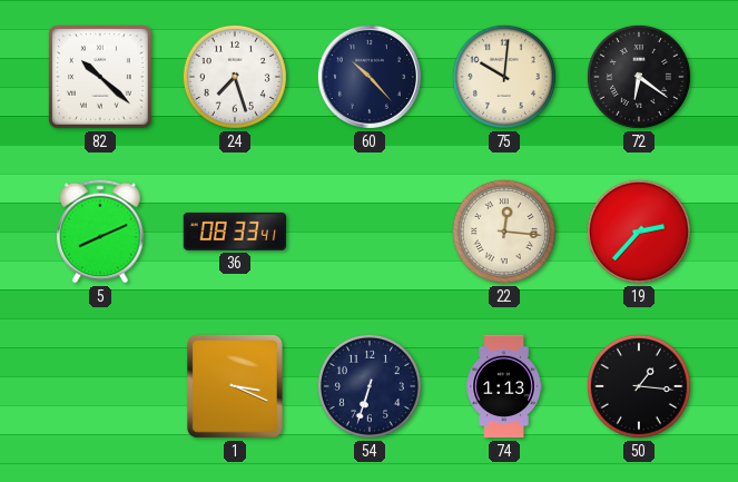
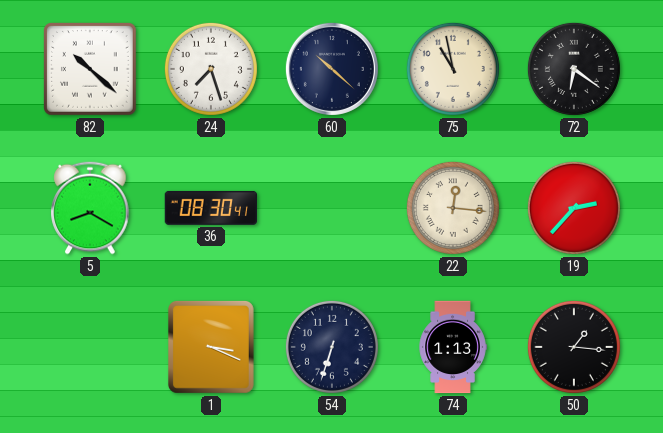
60: 10:23 -> 10:22
75: 10:01 -> 10:58
5: 8:11 -> 8:20
36: 08:33 -> 08:30
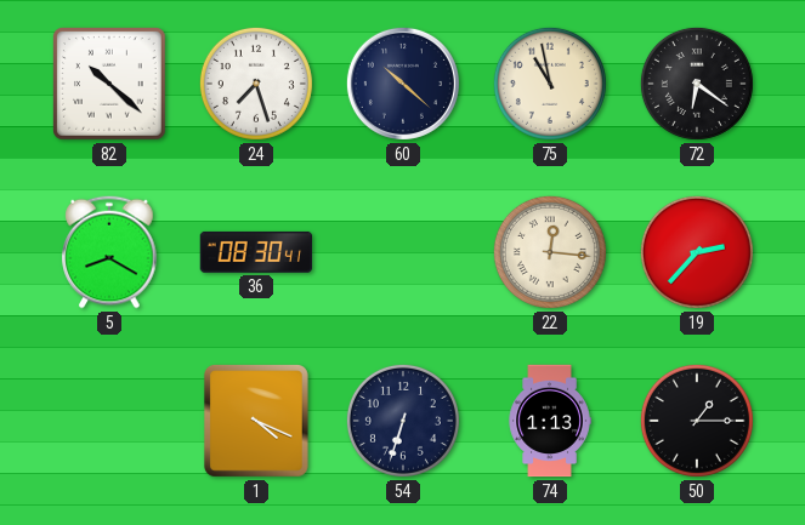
1: 3:19 -> 4:19
50: 1:16 -> 1:15
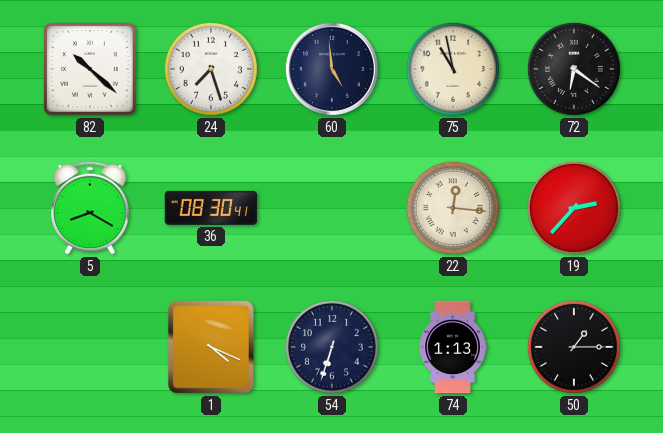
60: 10:22 -> 4:59
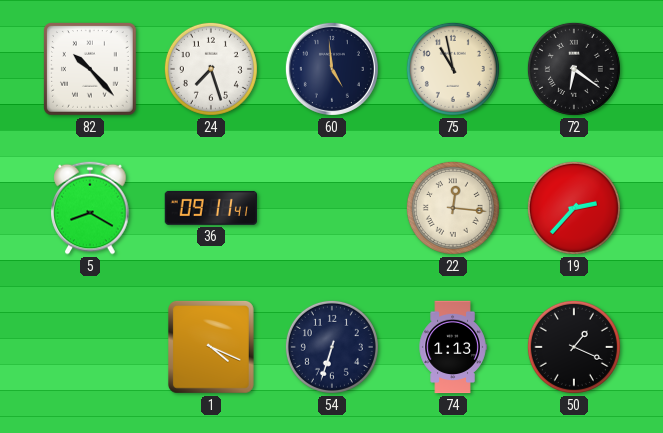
82: 10:22 -> 10:23
36: 08:30 -> 09:11
50: 1:15 -> 1:19
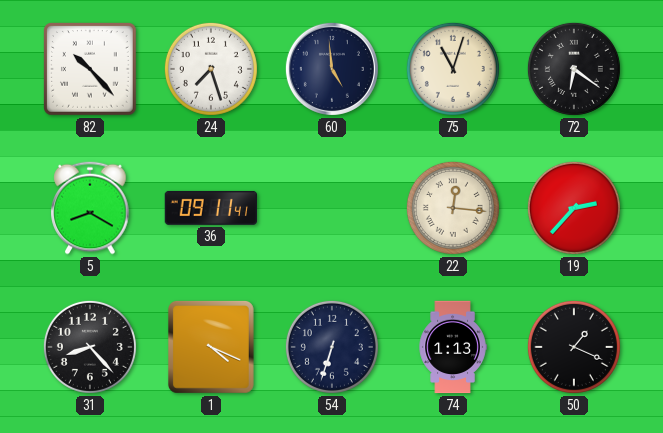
75: 10:58 -> 11:03
31: none -> 8:23
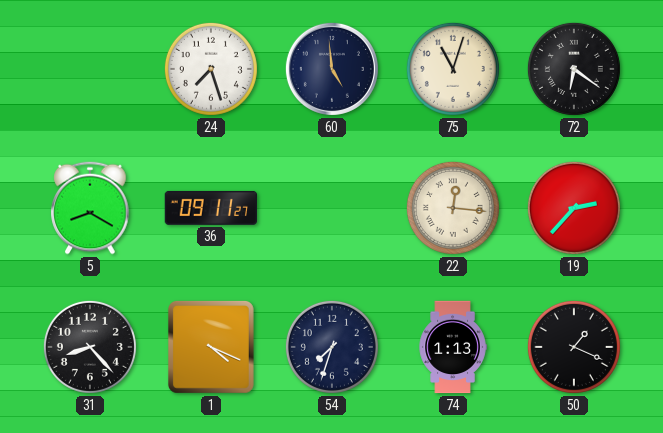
82: 10:23 -> none
36: 09:11:41 -> 09:11:27
54: 6:33 -> 7:33
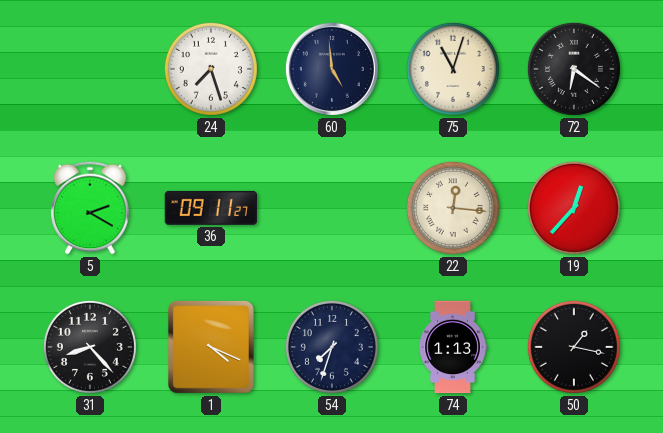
5: 8:20 -> 2:20
19: 2:37 -> 12:37
50: 1:19 -> 1:17
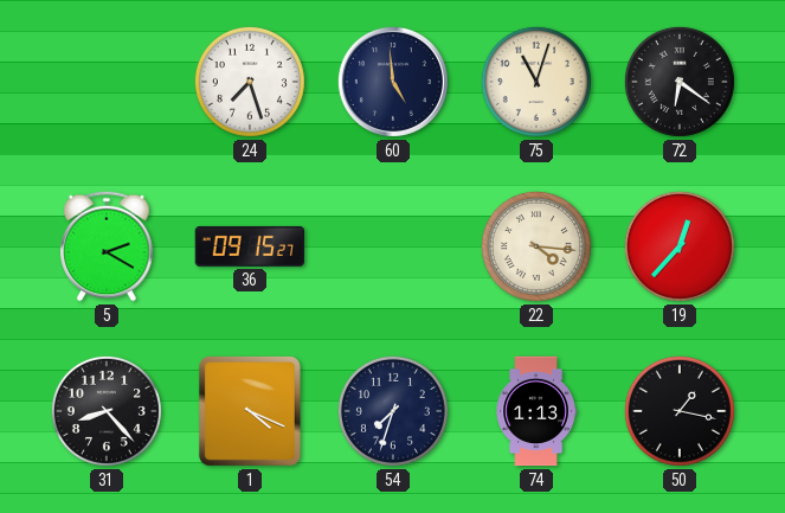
36: 09:11 -> 09:15
22: 12:16 -> 4:16
